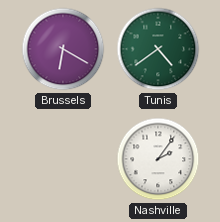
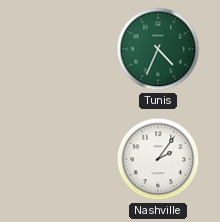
Brussels: 6:20 -> none
Tunis: 4:39 -> 4:34
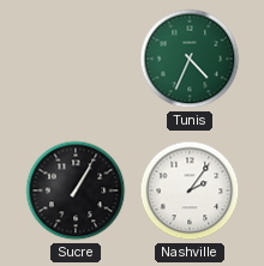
Sucre: none -> 1:05
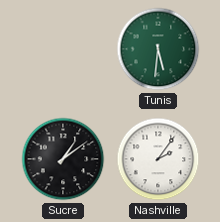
Tunis: 4:34 -> 5:31
Sucre: 1:05 -> 1:09
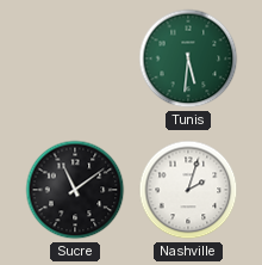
Sucre: 1:09 -> 11:09
Nashville: 2:06 -> 2:03
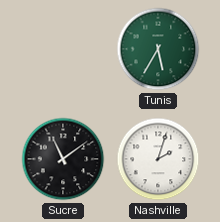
Tunis: 5:31 -> 5:35
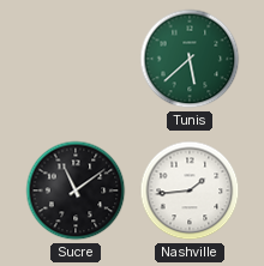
Tunis: 5:35 -> 5:38
Nashville: 2:03 -> 1:44
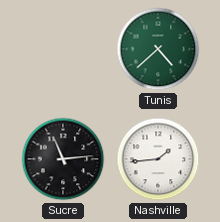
Tunis: 5:38 -> 4:38
Sucre: 11:09 -> 11:14
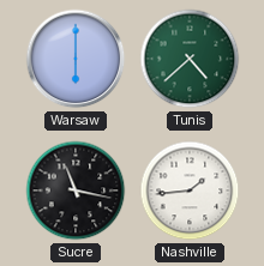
Warsaw: none -> 6:00
Sucre: 11:14 -> 11:17
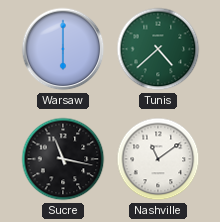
Nashville: 1:44 -> 11:09
